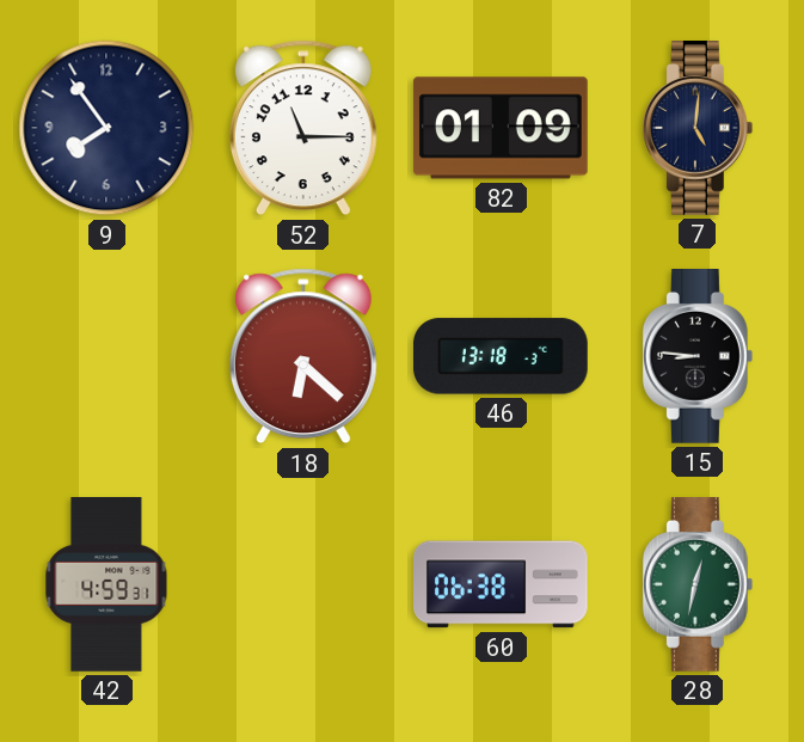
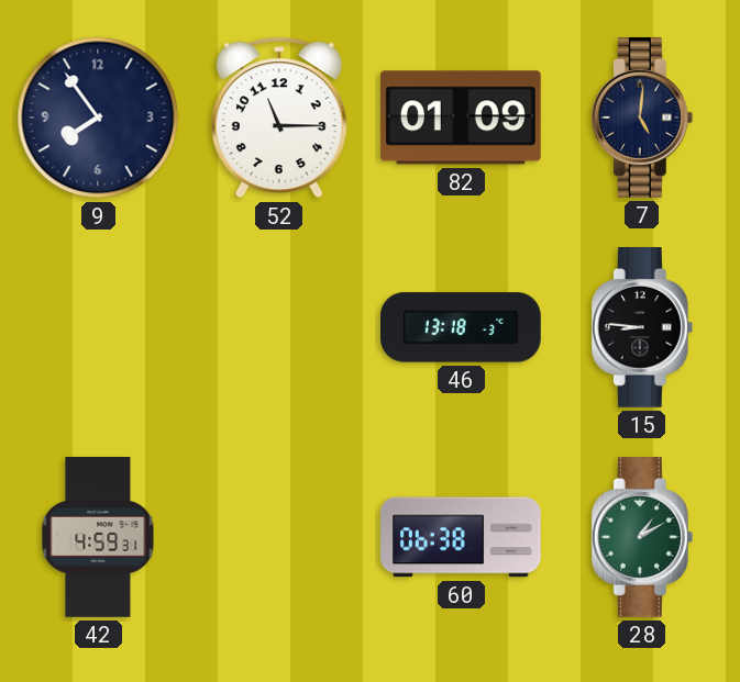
18: 6:22 -> none
28: 12:32 -> 1:10
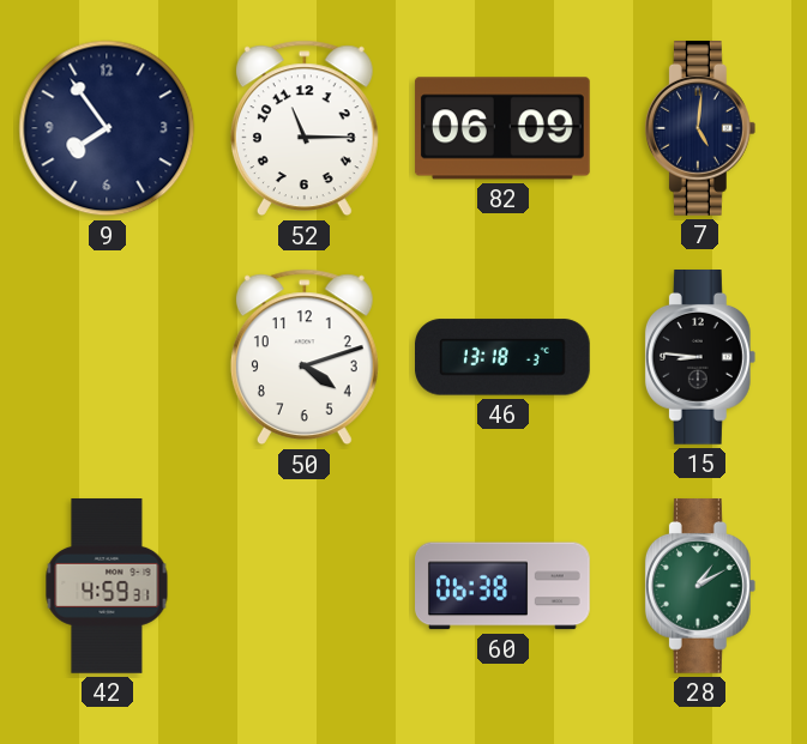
82: 01:09 -> 06:09
50: none -> 4:12
